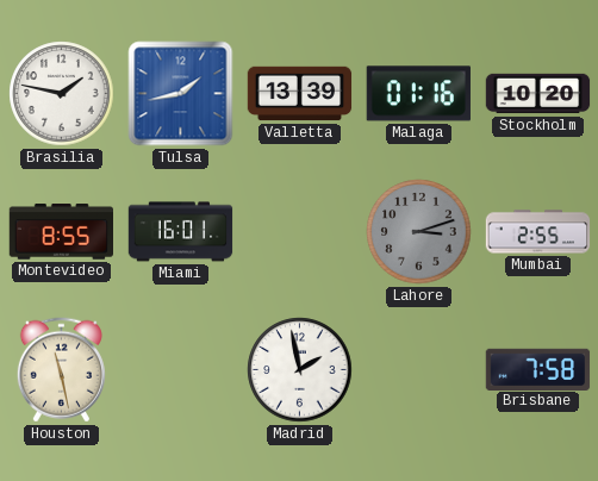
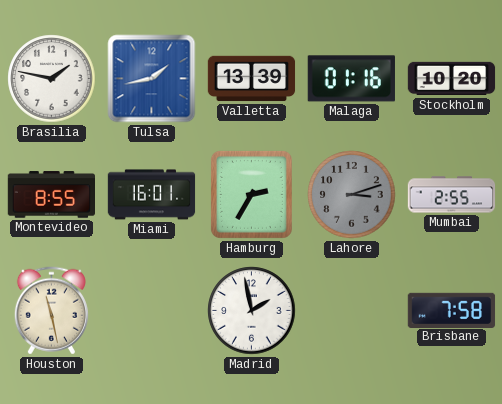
Hamburg: none -> 2:35
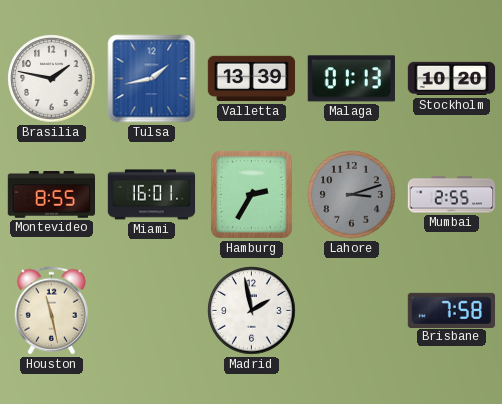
Malaga: 01:16 -> 01:13
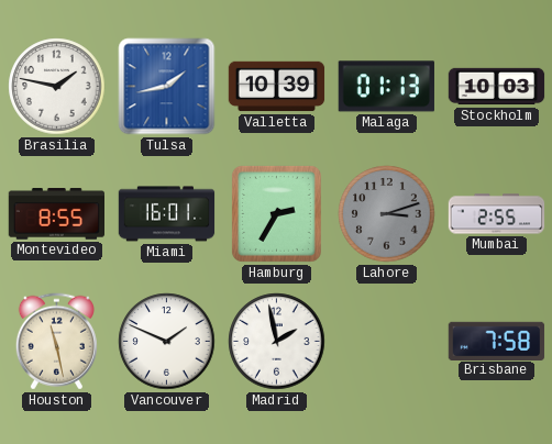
Valletta: 13:39 -> 10:39
Stockholm: 10:20 -> 10:03
Vancouver: none -> 1:49
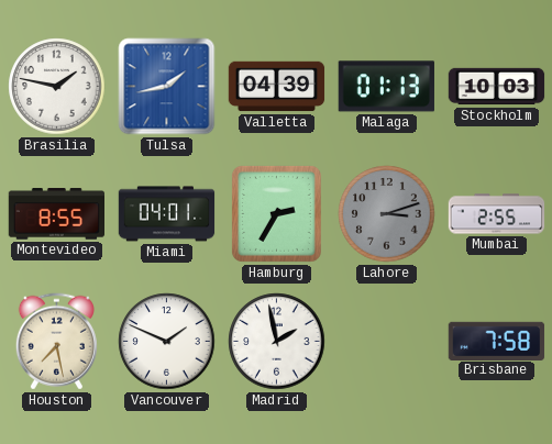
Valletta: 10:39 -> 04:39
Miami: 16:01 -> 04:01
Houston: 11:28 -> 7:28
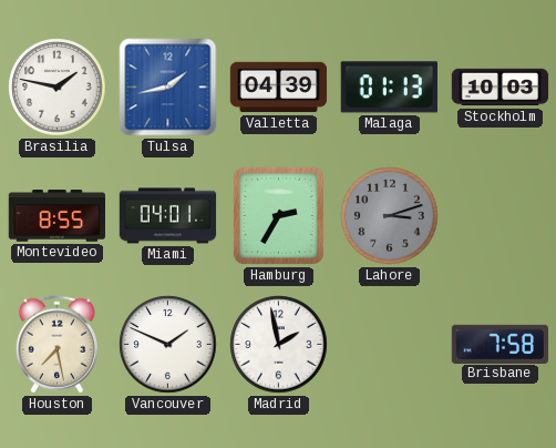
Mumbai: 2:55 -> none
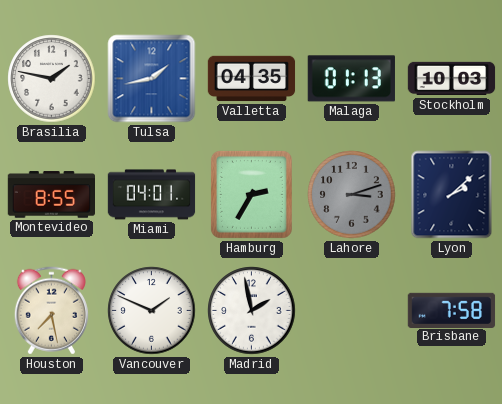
Valletta: 04:39 -> 04:35
Lyon: none -> 2:08
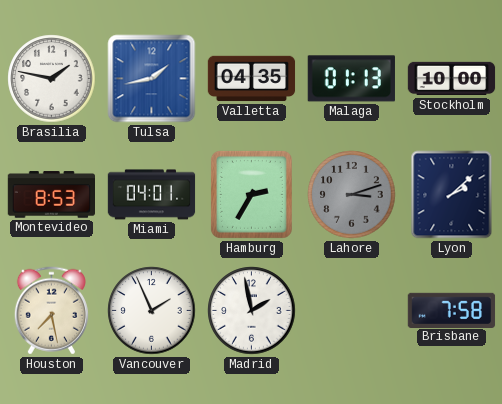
Stockholm: 10:03 -> 10:00
Montevideo: 8:55 -> 8:53
Vancouver: 1:49 -> 1:56
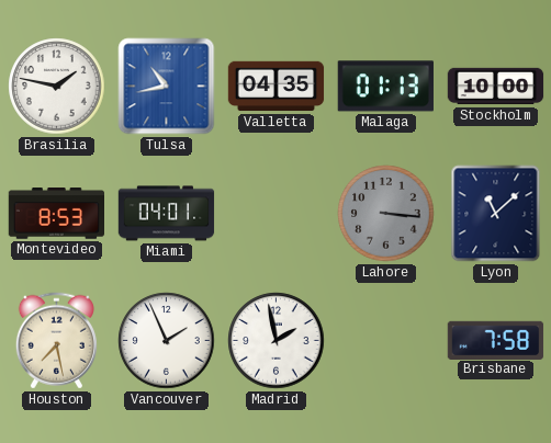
Tulsa: 1:43 -> 10:43
Hamburg: 2:35 -> none
Lahore: 3:12 -> 3:16
Lyon: 2:08 -> 11:08
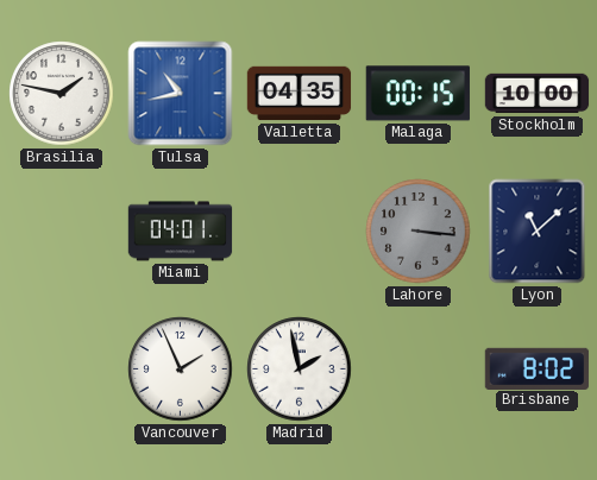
Malaga: 01:13 -> 00:15
Montevideo: 8:53 -> none
Houston: 7:28 -> none
Brisbane: 7:58 -> 8:02
